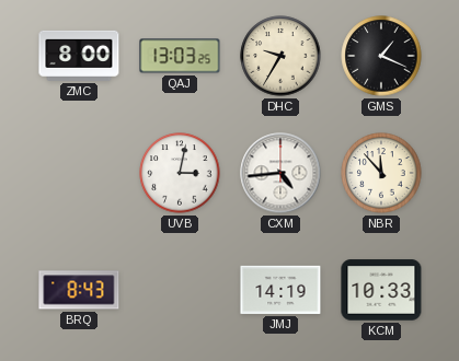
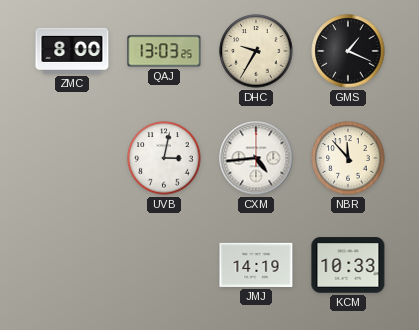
BRQ: 8:43 -> none
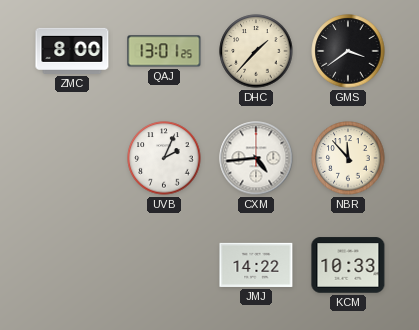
QAJ: 13:03 -> 13:01
DHC: 9:35 -> 1:37
GMS: 1:19 -> 3:39
UVB: 3:02 -> 2:04
JMJ: 14:19 -> 14:22
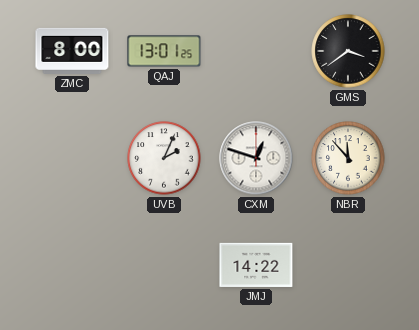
DHC: 1:37 -> none
CXM: 4:44 -> 12:48
KCM: 10:33 -> none
